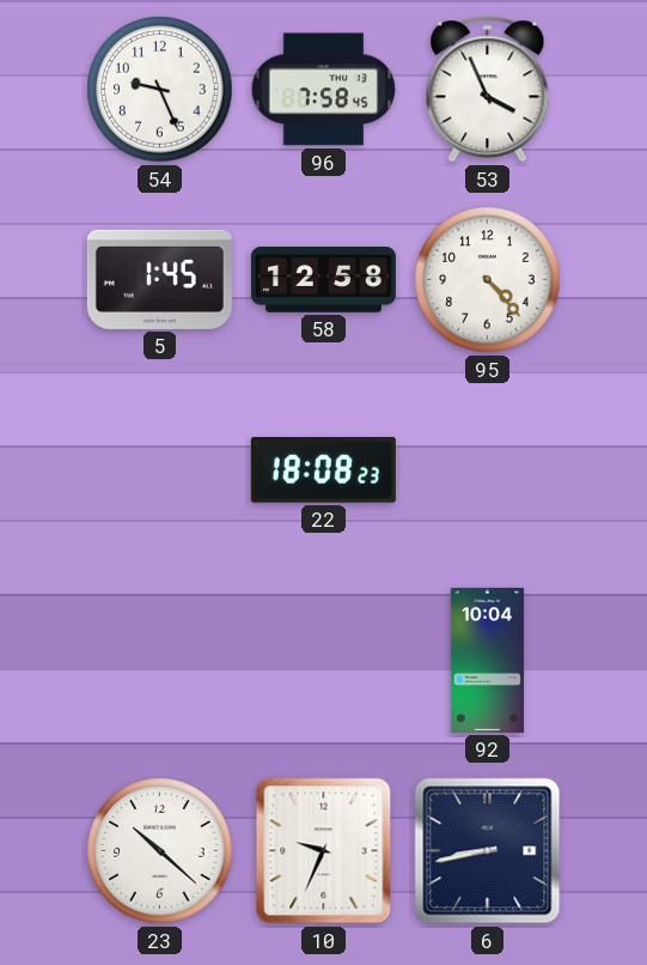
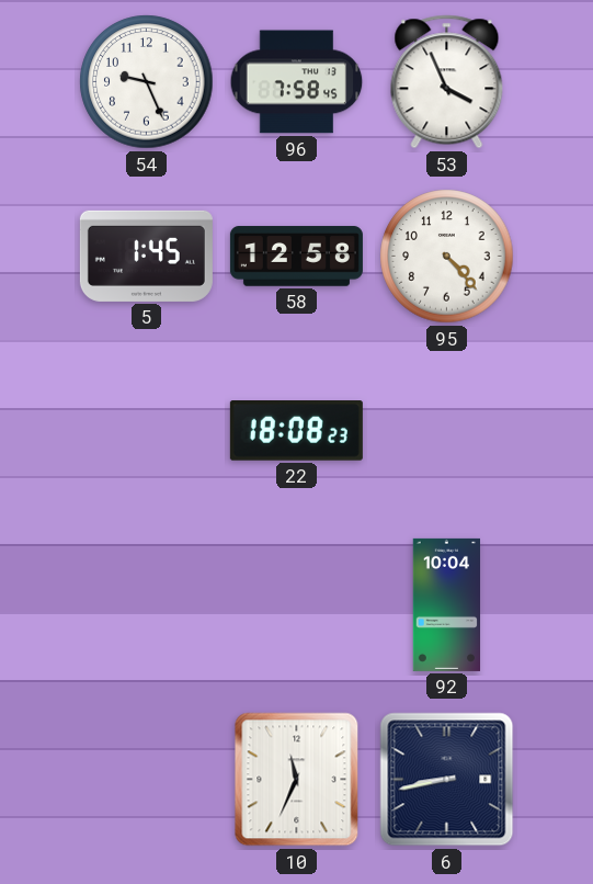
23: 10:22 -> none
10: 9:34 -> 11:34
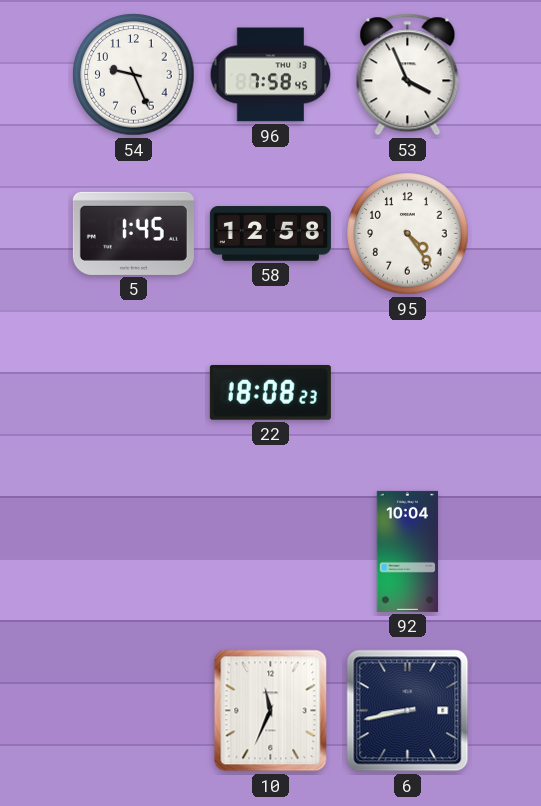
95: 4:23 -> 4:24
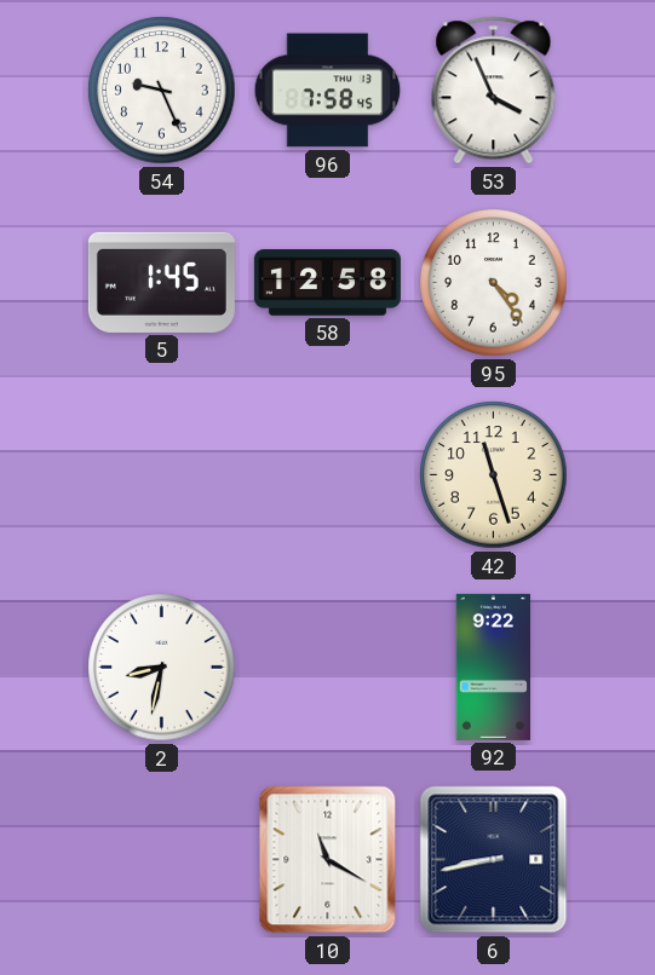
22: 18:08 -> none
42: none -> 11:27
2: none -> 8:32
92: 10:04 -> 9:22
10: 11:34 -> 11:20
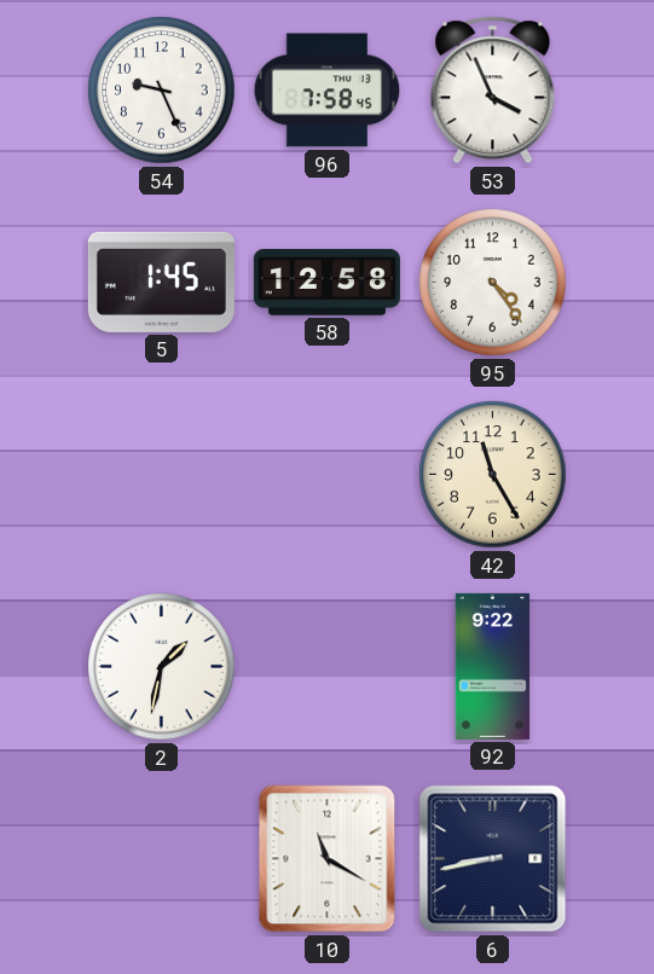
42: 11:27 -> 11:25
2: 8:32 -> 1:32
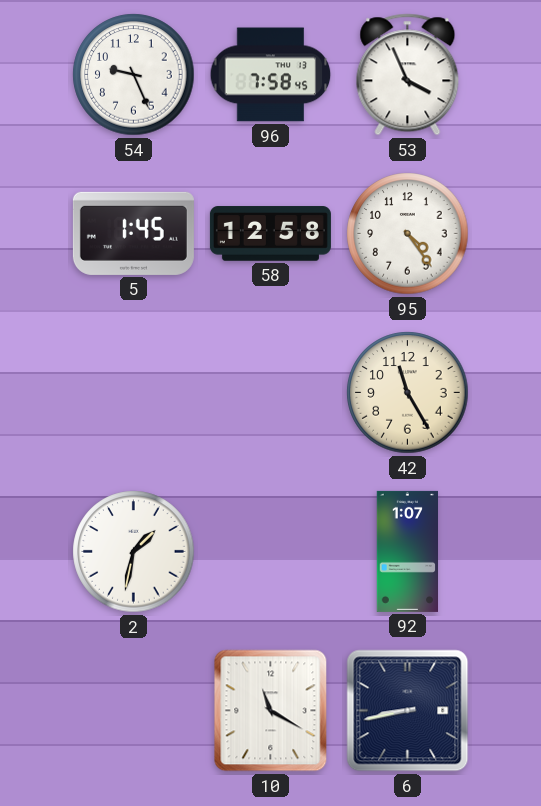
92: 9:22 -> 1:07
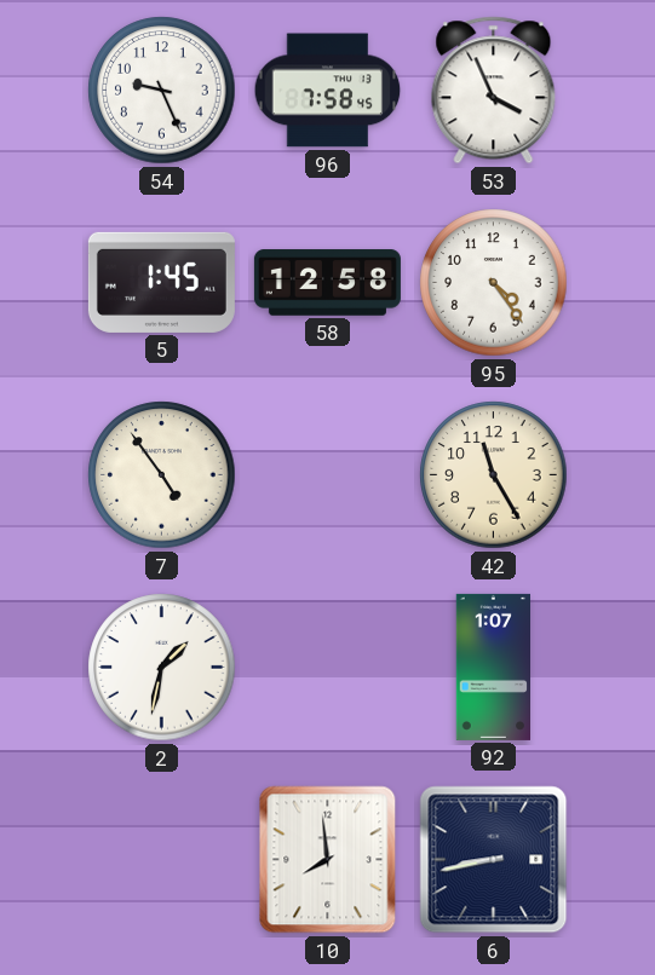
7: none -> 4:54
10: 11:20 -> 7:59
